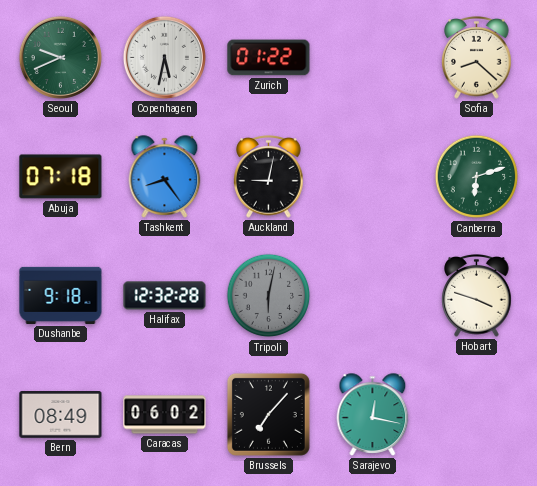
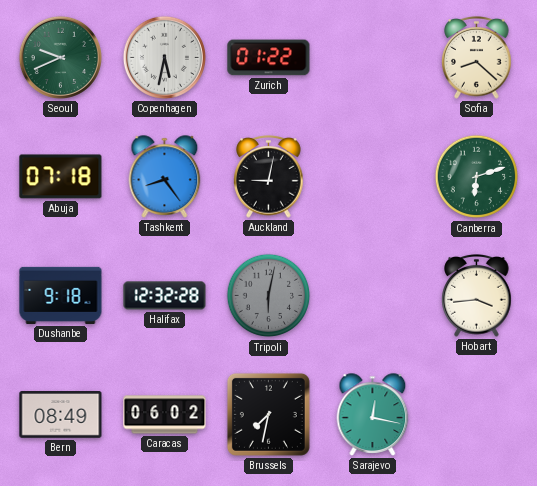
Hobart: 3:48 -> 3:44
Brussels: 7:07 -> 7:32
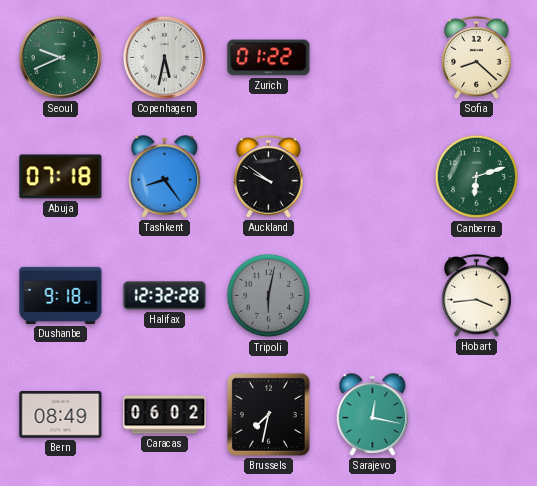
Auckland: 9:02 -> 9:51
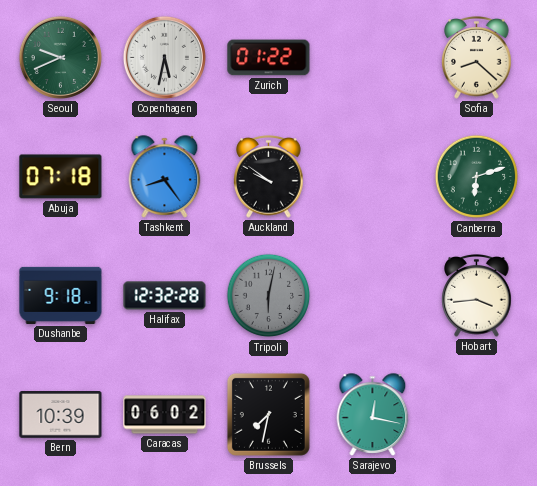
Bern: 08:49 -> 10:39
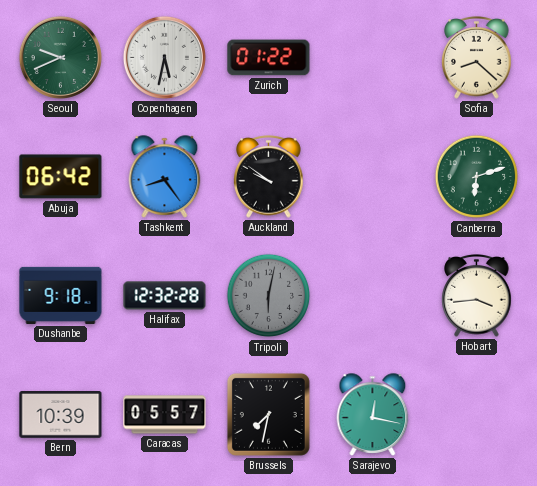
Abuja: 07:18 -> 06:42
Caracas: 06:02 -> 05:57
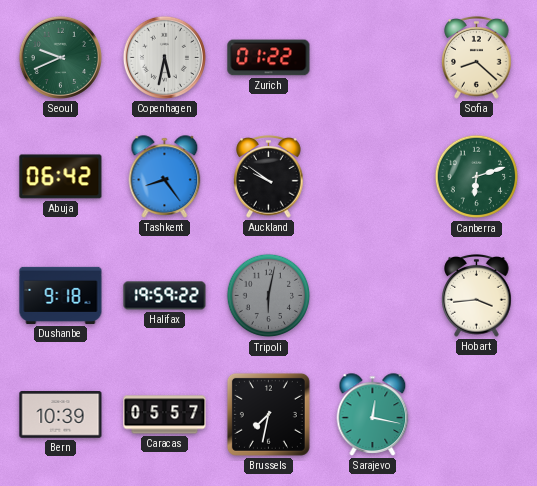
Halifax: 12:32 -> 19:59
